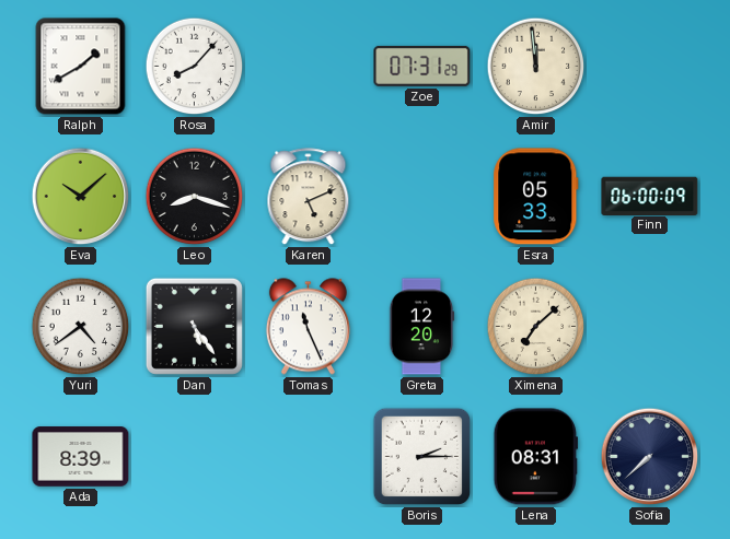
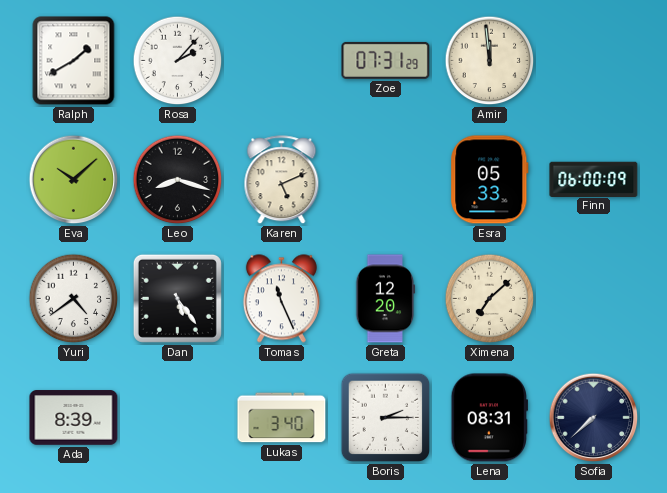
Rosa: 8:07 -> 2:07
Lukas: none -> 3:40
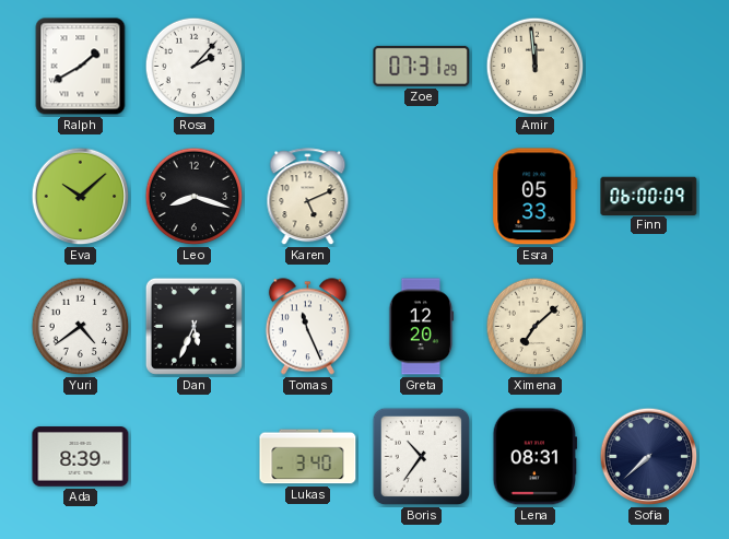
Dan: 5:24 -> 5:34
Boris: 2:15 -> 10:36
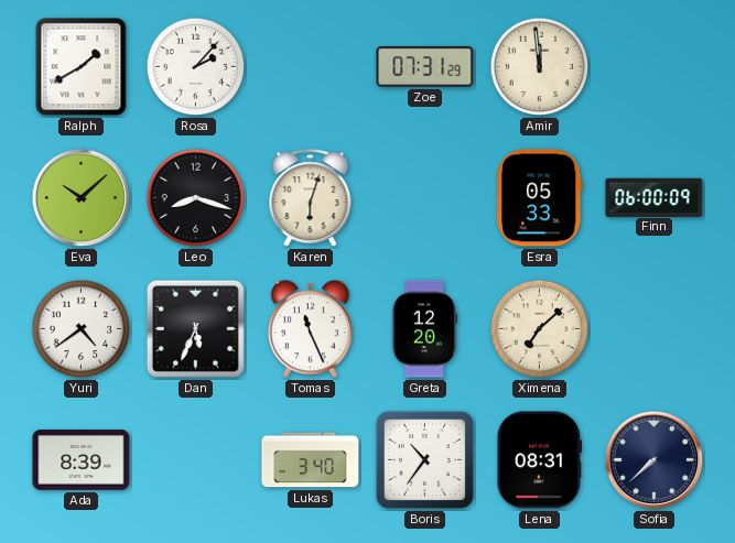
Karen: 5:11 -> 6:03
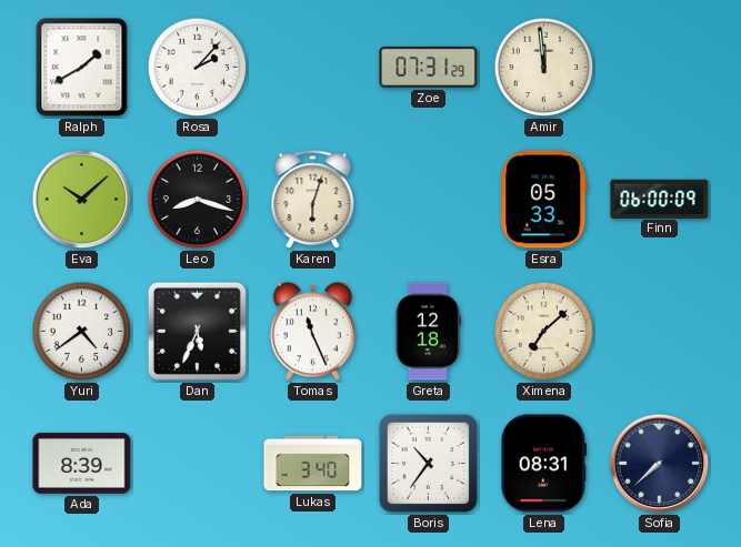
Greta: 12:20 -> 12:18
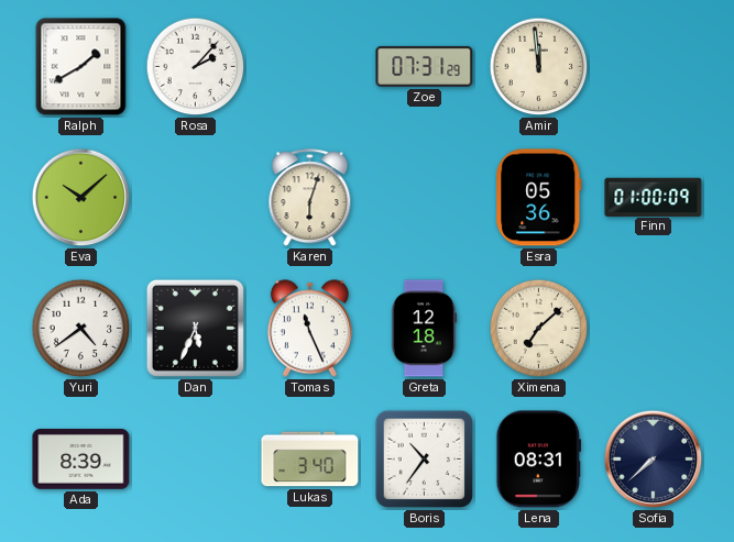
Leo: 8:18 -> none
Esra: 05:33 -> 05:36
Finn: 06:00 -> 01:00
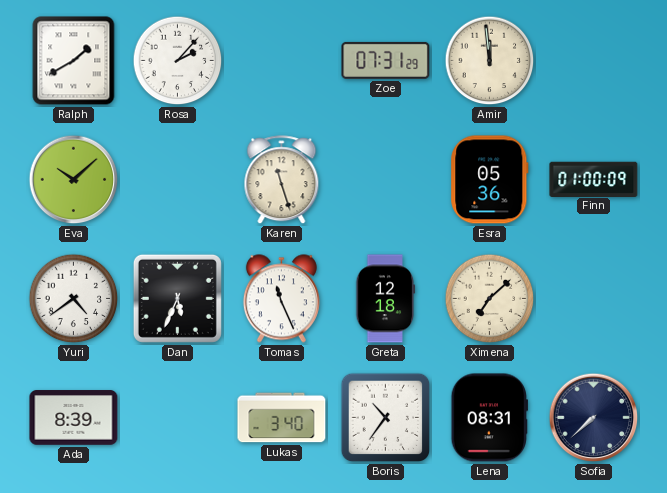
Karen: 6:03 -> 11:27
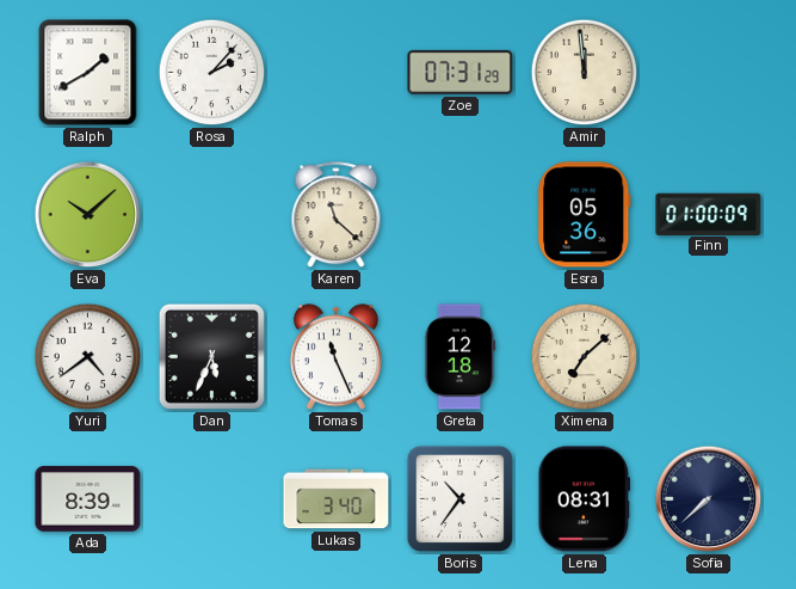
Karen: 11:27 -> 11:22
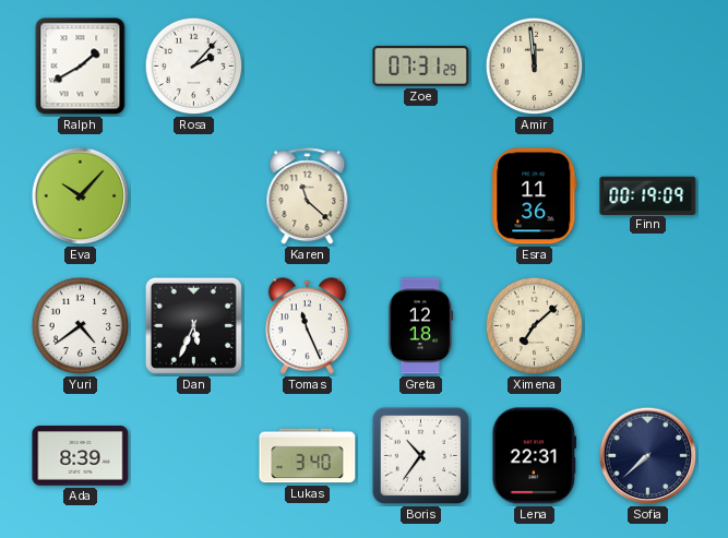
Eva: 10:08 -> 10:07
Esra: 05:36 -> 11:36
Finn: 01:00 -> 00:19
Lena: 08:31 -> 22:31
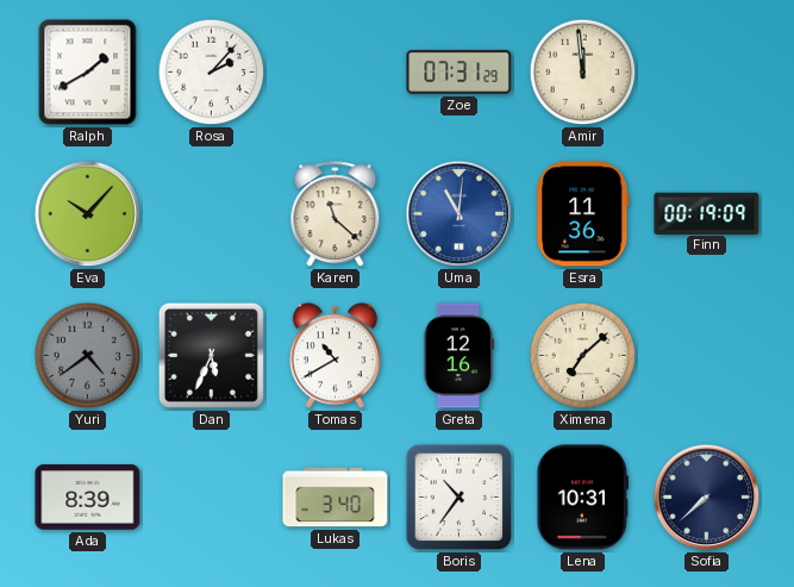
Uma: none -> 11:01
Yuri dial: white -> grey
Tomas: 11:26 -> 10:40
Greta: 12:18 -> 12:16
Lena: 22:31 -> 10:31
